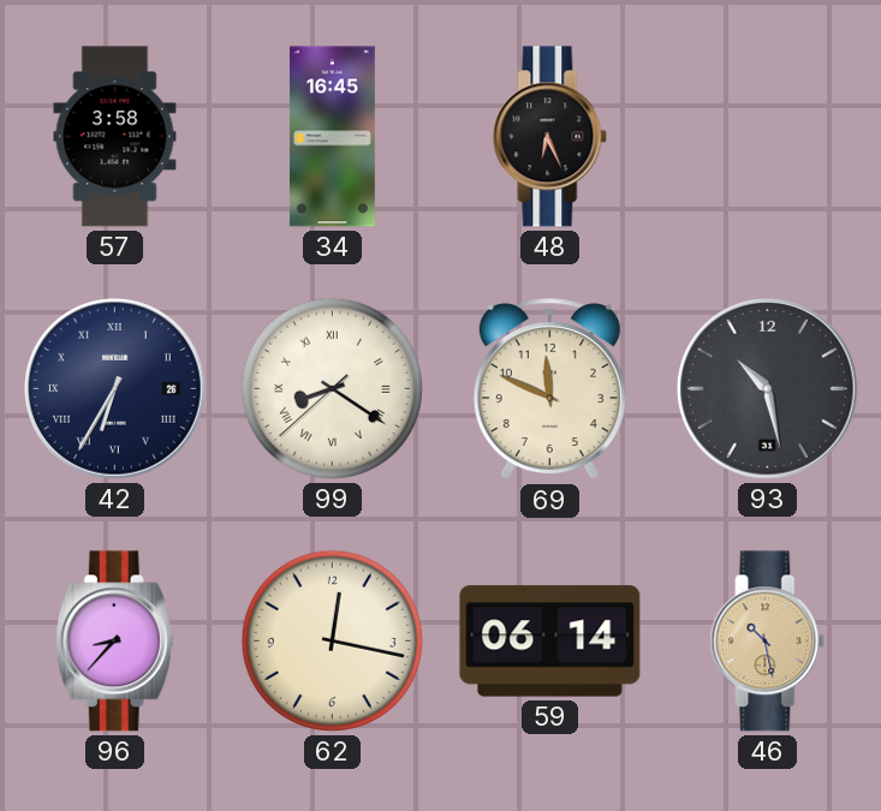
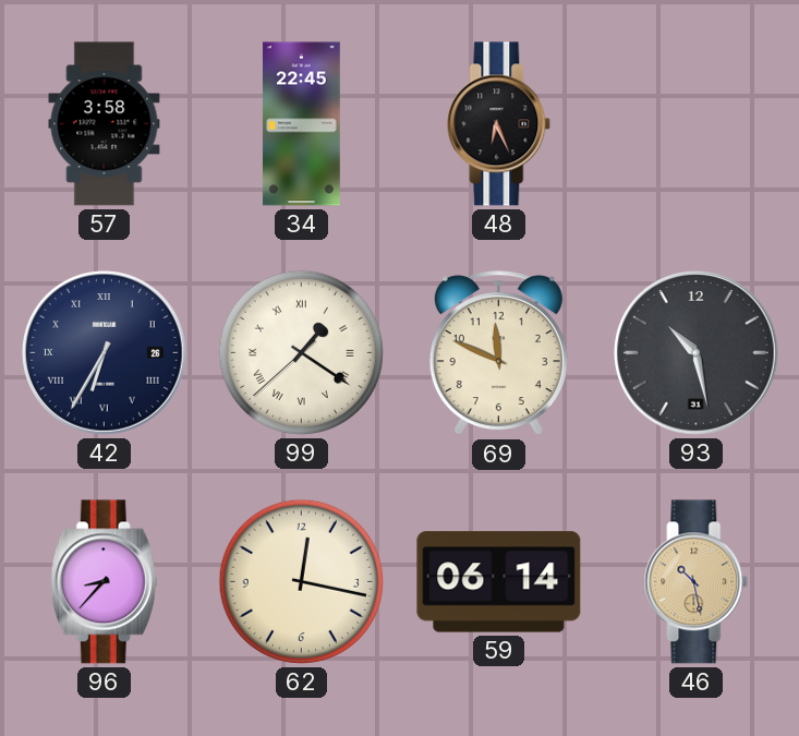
34: 16:45 -> 22:45
99: 8:20 -> 1:20
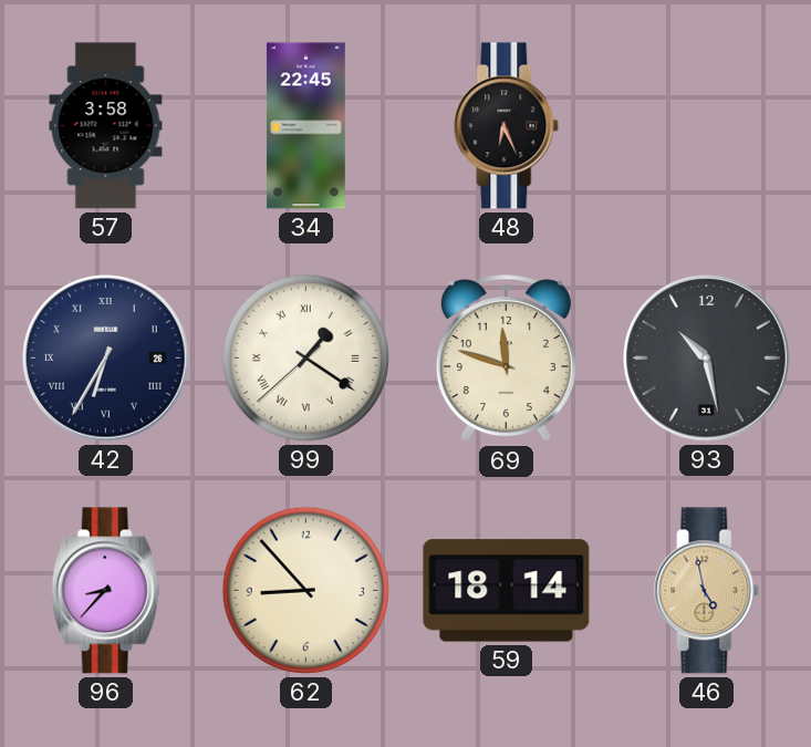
69: 11:49 -> 11:48
62: 12:17 -> 8:53
59: 06:14 -> 18:14
46: 10:28 -> 4:58
